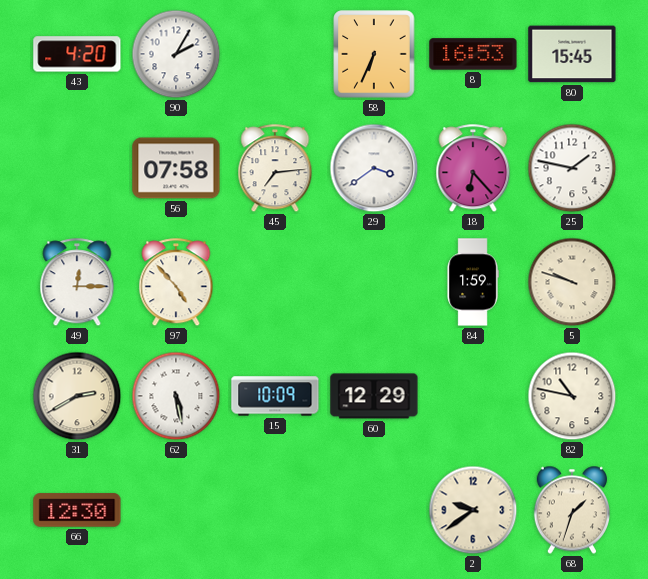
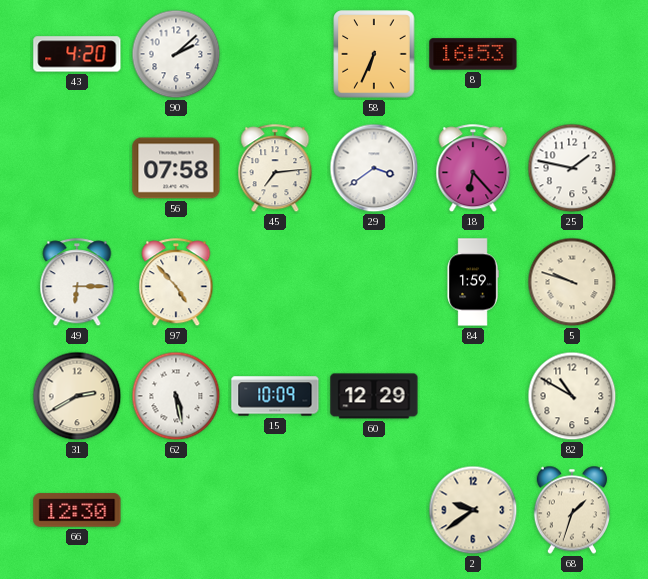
90: 2:05 -> 2:08
80: 15:45 -> none
49: 12:15 -> 6:15
82: 10:47 -> 10:50
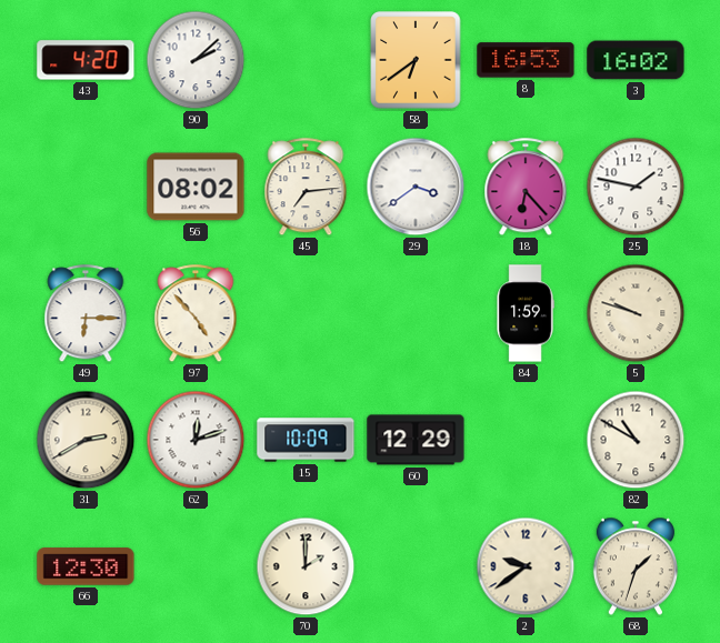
58: 6:34 -> 6:39
3: none -> 16:02
56: 07:58 -> 08:02
62: 5:28 -> 12:12
70: none -> 2:00
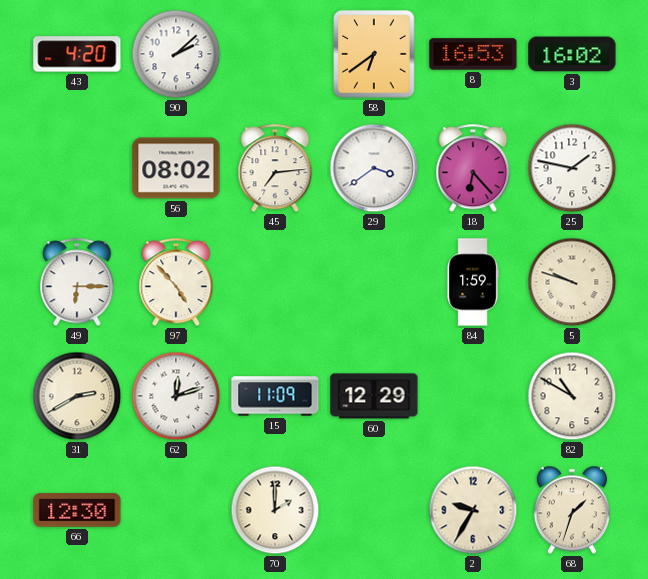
15: 10:09 -> 11:09
2: 9:39 -> 9:35
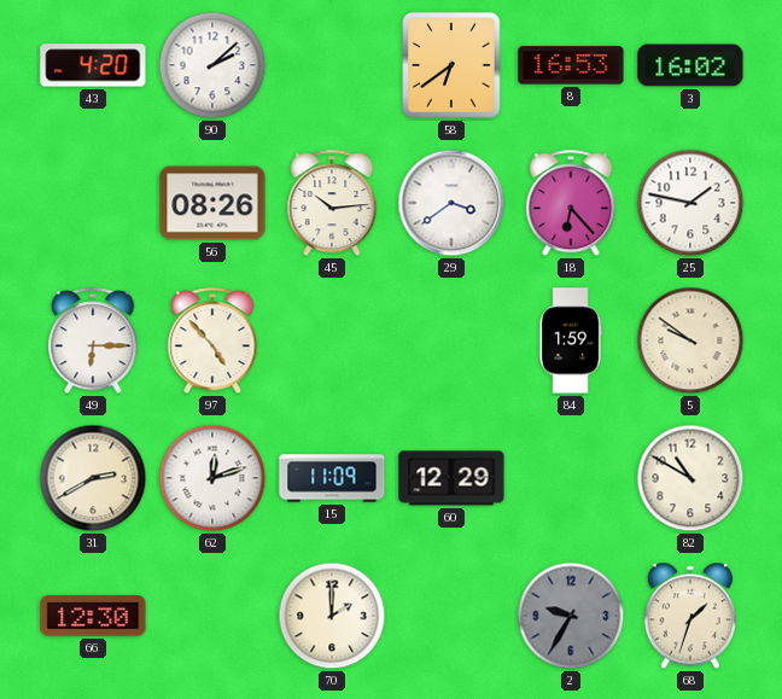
56: 08:02 -> 08:26
45: 7:14 -> 10:14
5: 9:48 -> 9:51
2 dial: cream -> grey
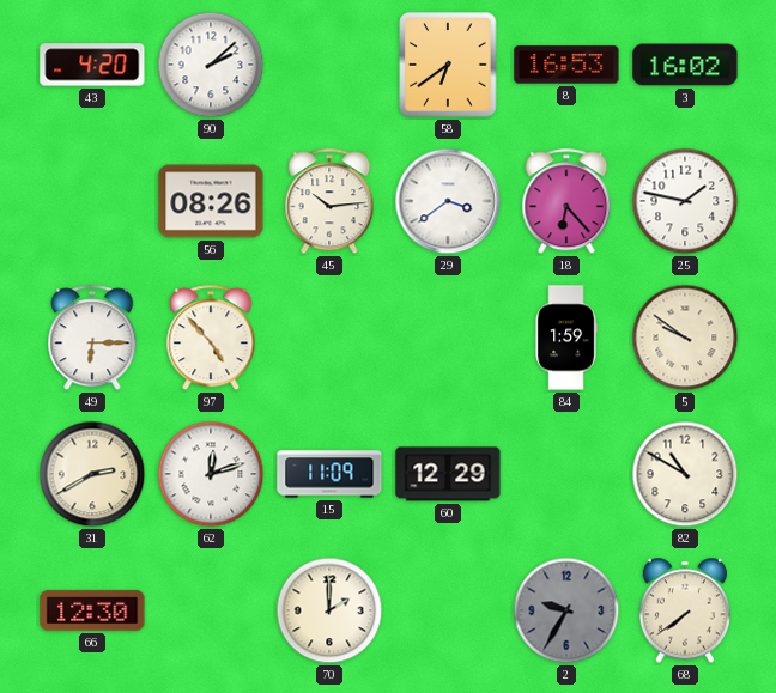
68: 1:33 -> 7:39
